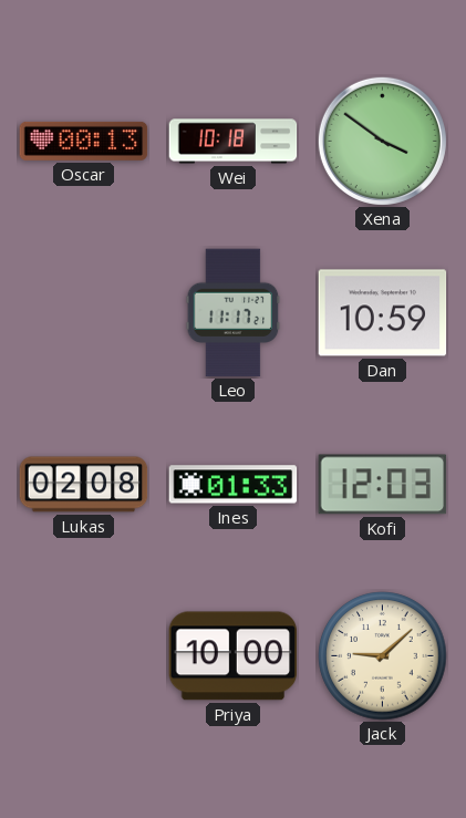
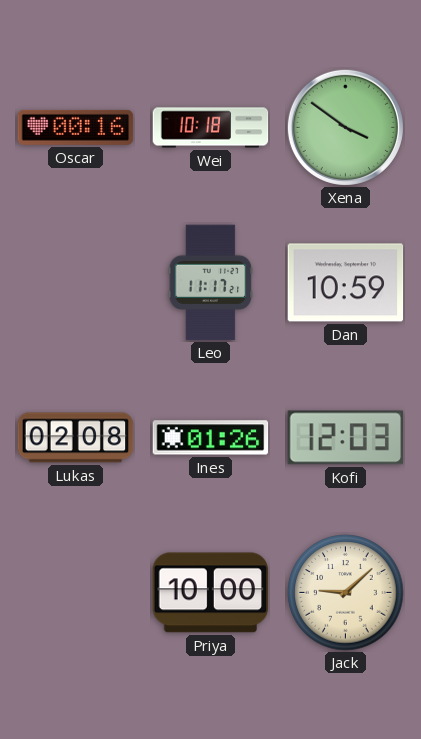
Oscar: 00:13 -> 00:16
Ines: 01:33 -> 01:26
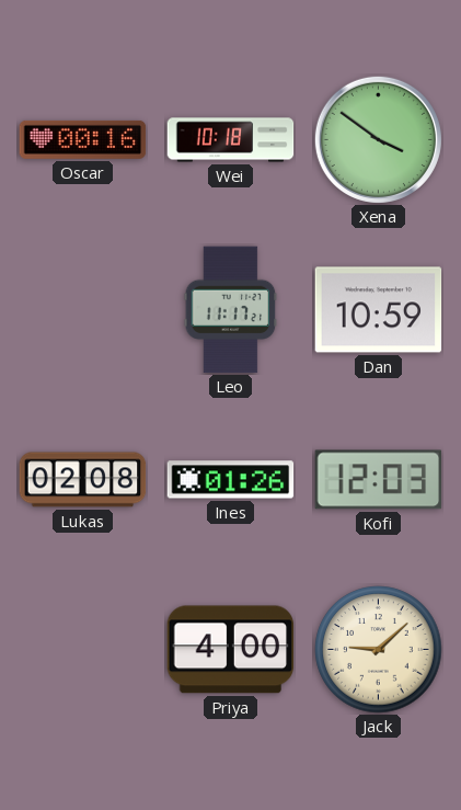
Priya: 10:00 -> 4:00
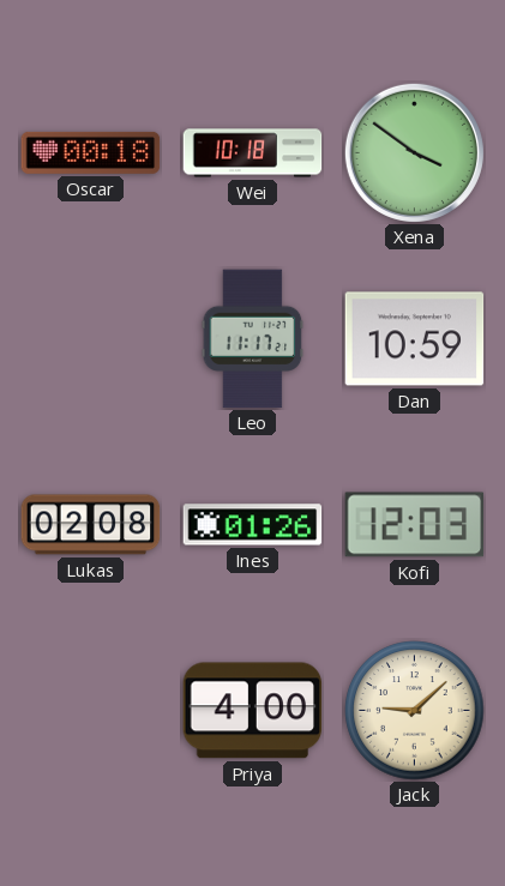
Oscar: 00:16 -> 00:18
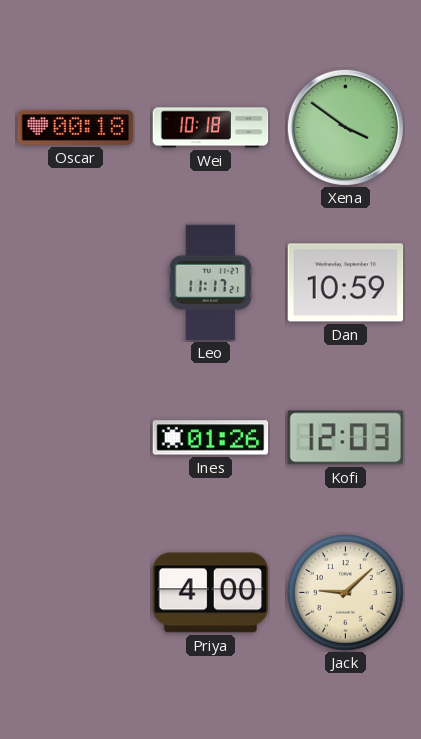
Lukas: 02:08 -> none
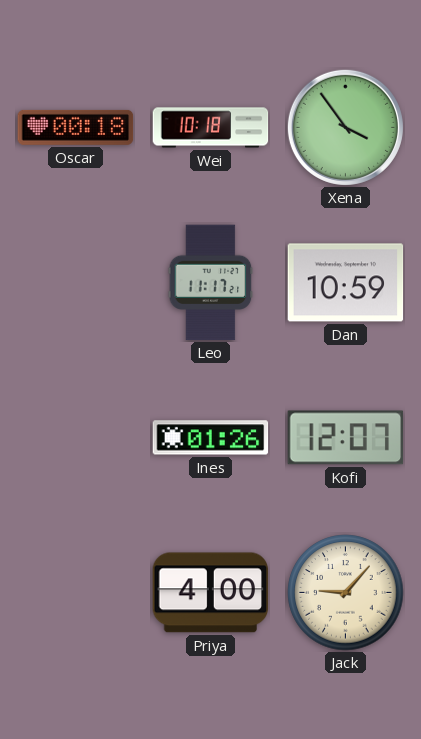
Xena: 3:51 -> 3:54
Kofi: 12:03 -> 12:07
Jack: 9:08 -> 9:07
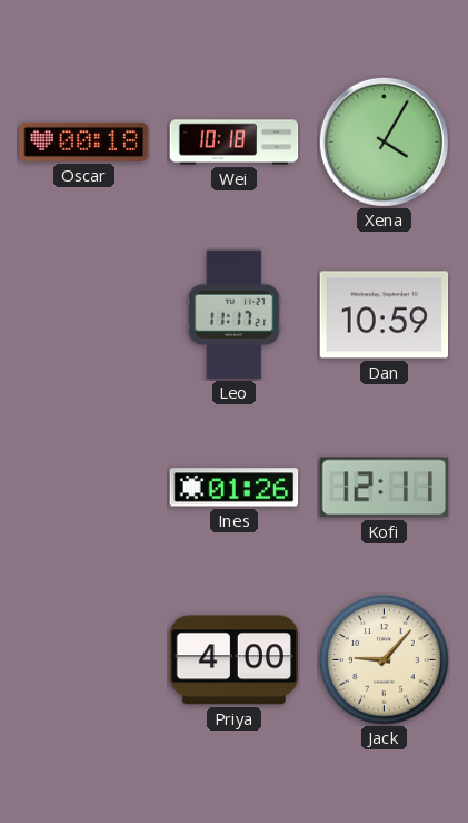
Xena: 3:54 -> 4:05
Kofi: 12:07 -> 12:11
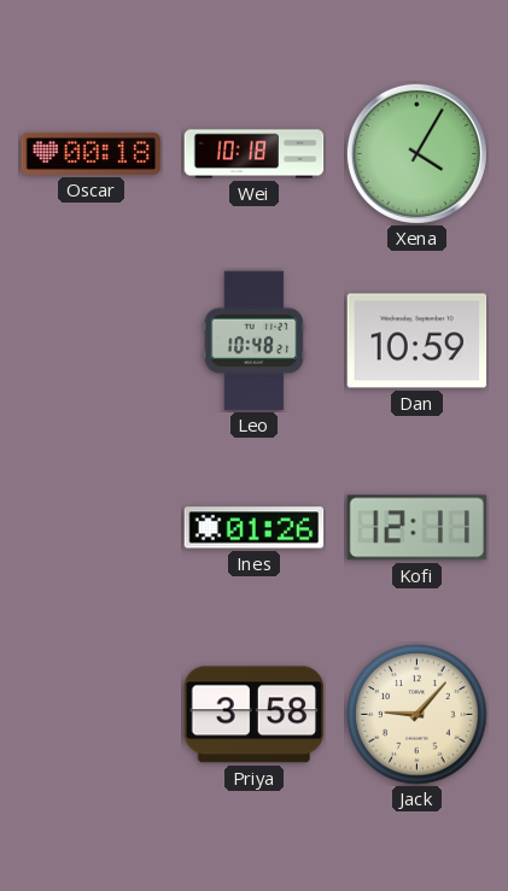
Leo: 11:17 -> 10:48
Priya: 4:00 -> 3:58
